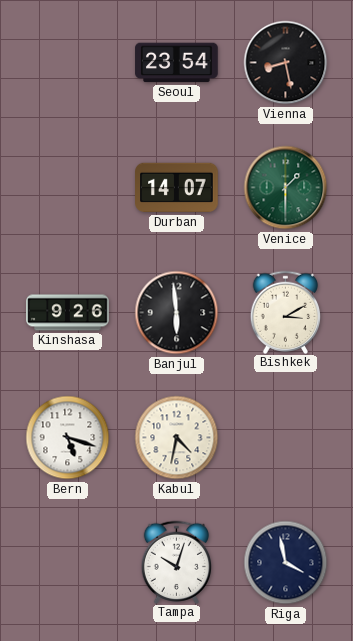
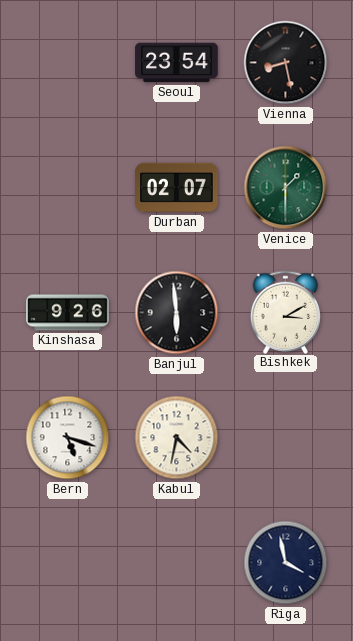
Durban: 14:07 -> 02:07
Tampa: 10:03 -> none
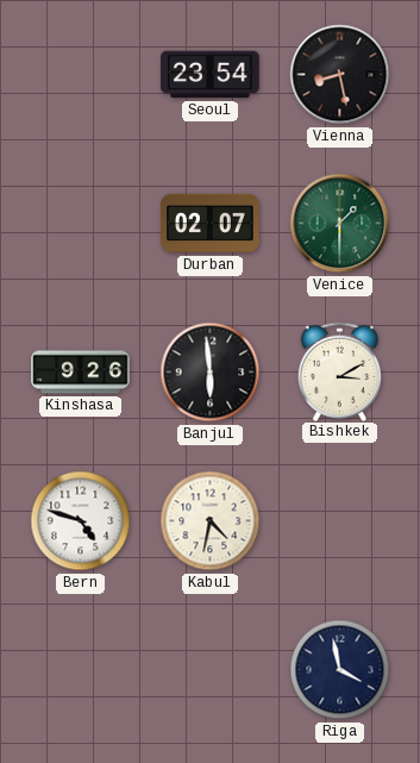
Bern: 5:18 -> 4:48
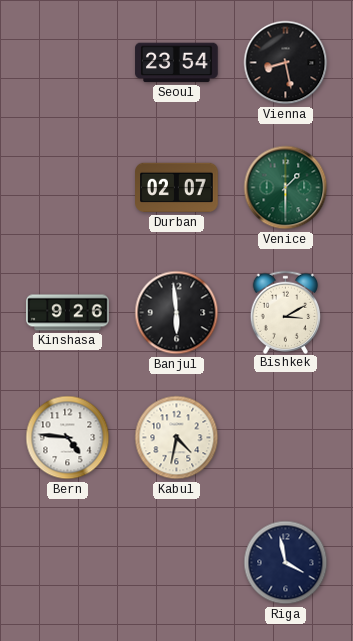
Bern: 4:48 -> 4:46
